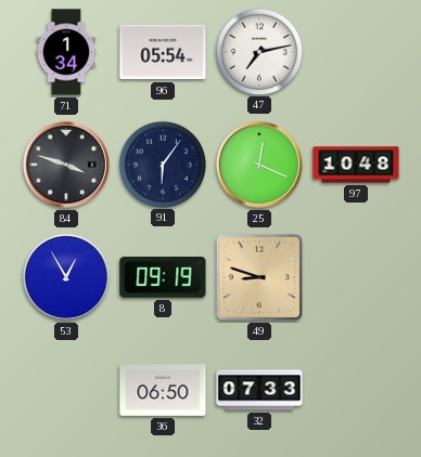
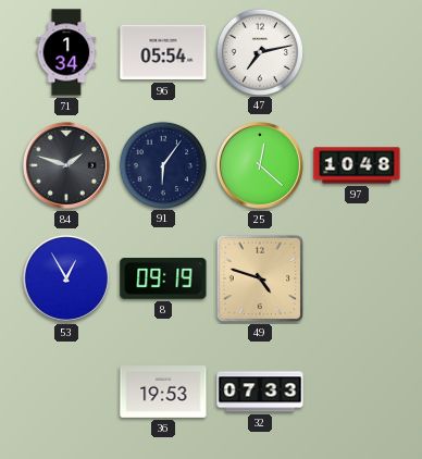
84: 3:48 -> 1:48
25: 12:19 -> 12:22
49: 8:48 -> 4:48
36: 06:50 -> 19:53
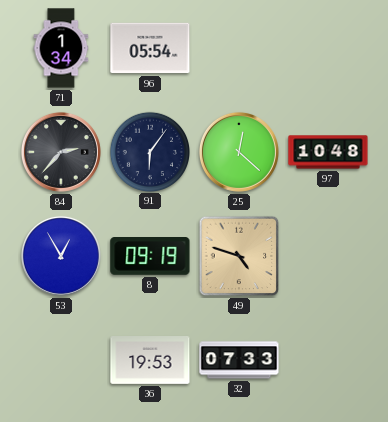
47: 7:13 -> none
84: 1:48 -> 2:37
